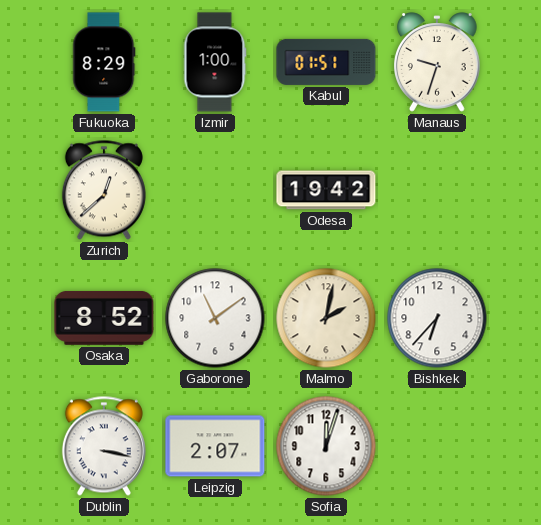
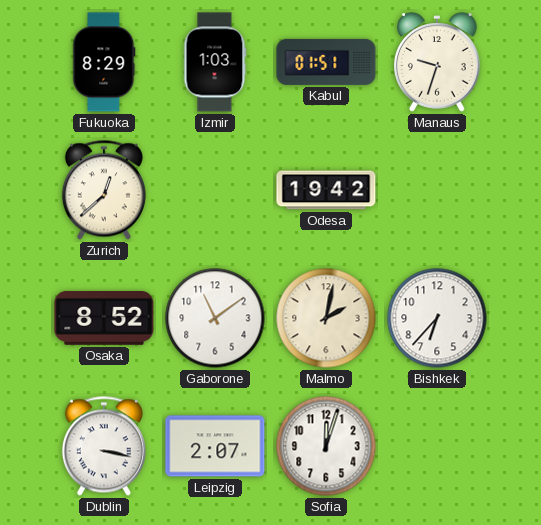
Izmir: 1:00 -> 1:03
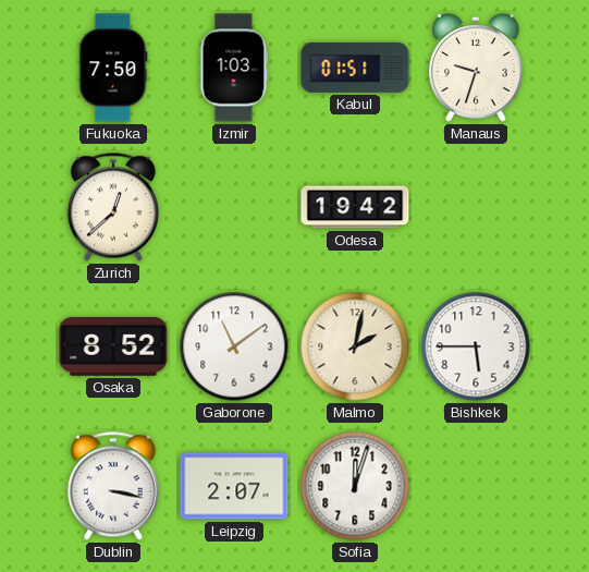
Fukuoka: 8:29 -> 7:50
Bishkek: 6:37 -> 5:45
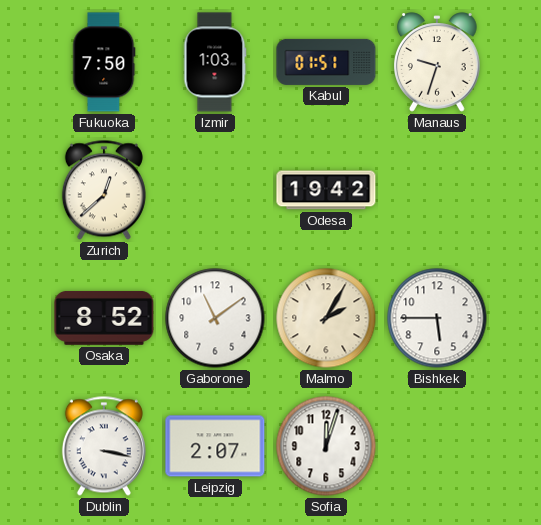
Malmo: 2:02 -> 2:05
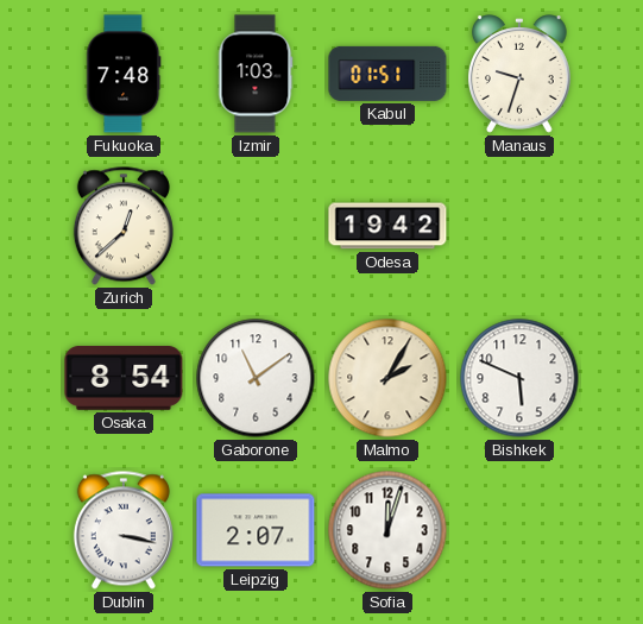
Fukuoka: 7:50 -> 7:48
Osaka: 8:52 -> 8:54
Bishkek: 5:45 -> 5:49
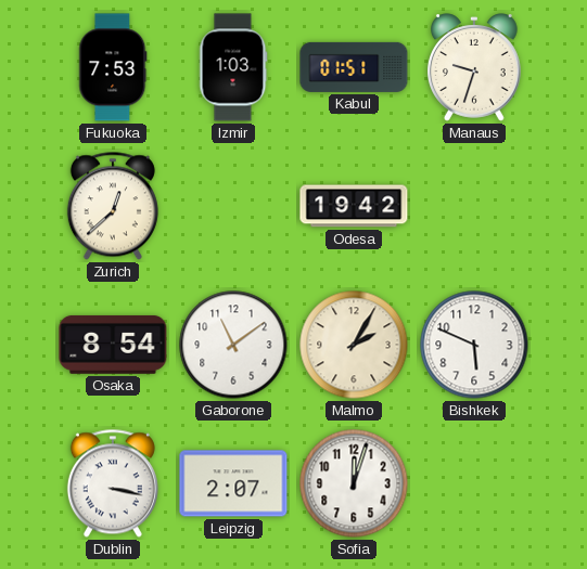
Fukuoka: 7:48 -> 7:53
